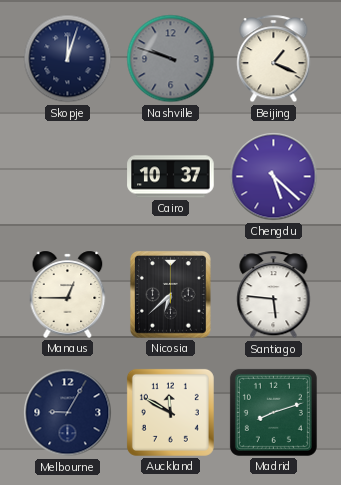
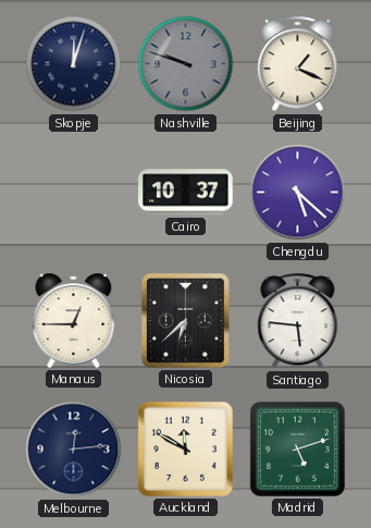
Melbourne: 9:05 -> 12:14
Madrid: 8:12 -> 5:12
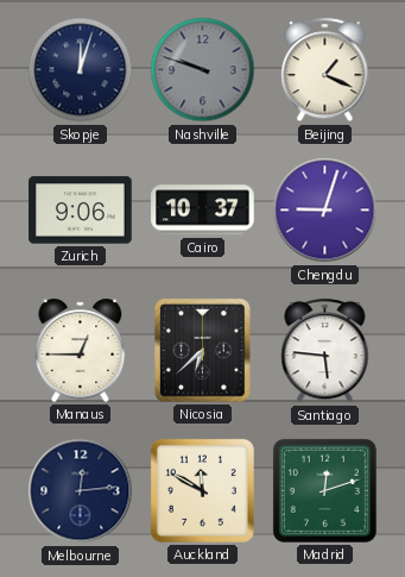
Zurich: none -> 9:06
Chengdu: 5:22 -> 9:03
Madrid: 5:12 -> 12:12
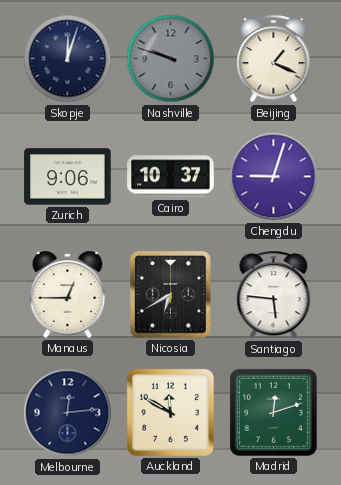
Nicosia: 6:38 -> 6:40
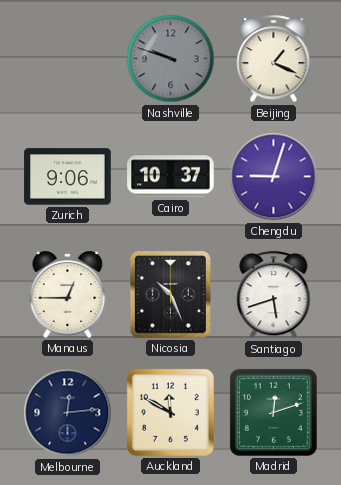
Skopje: 12:03 -> none
Nicosia: 6:40 -> 10:26
Santiago: 5:46 -> 5:42
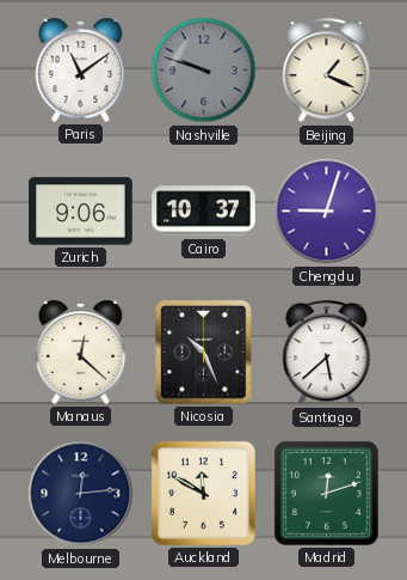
Paris: none -> 11:09
Manaus: 12:45 -> 12:22
Santiago: 5:42 -> 5:38
